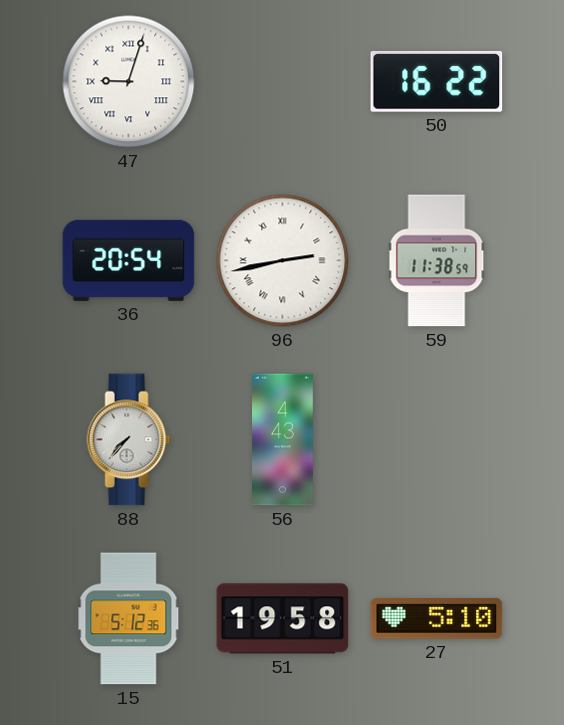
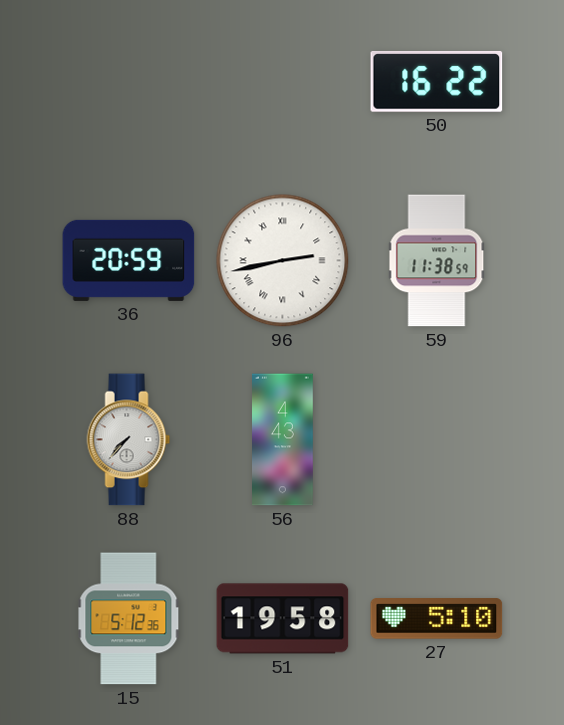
47: 9:03 -> none
36: 20:54 -> 20:59
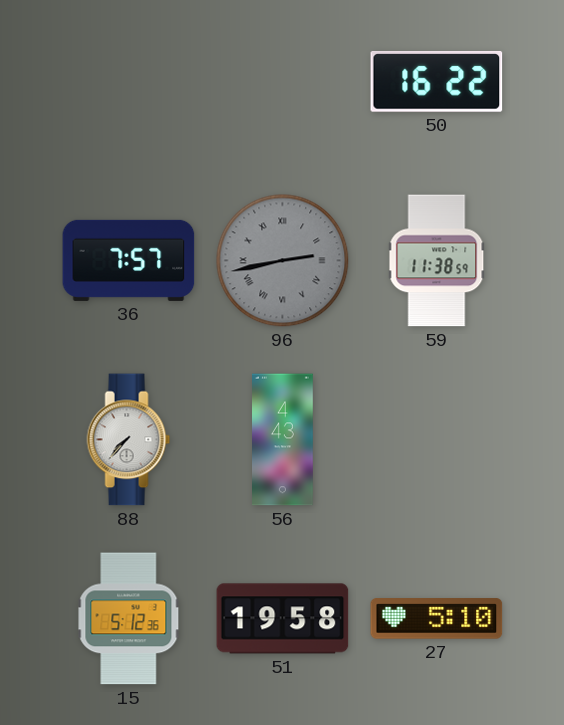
36: 20:59 -> 7:57
96 dial: white -> grey
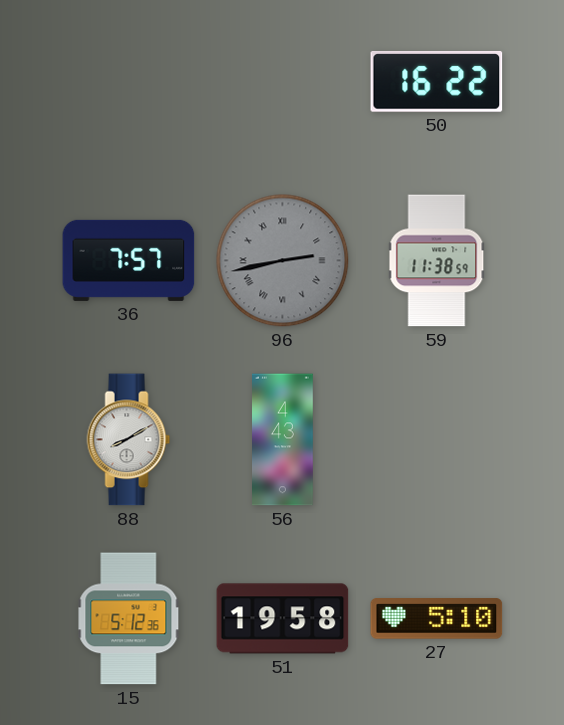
88: 7:37 -> 8:10
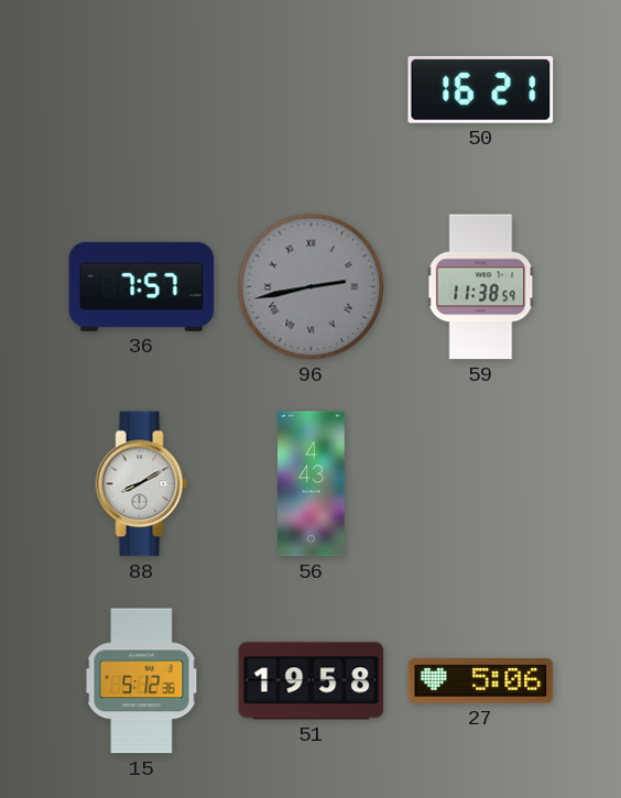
50: 16:22 -> 16:21
27: 5:10 -> 5:06
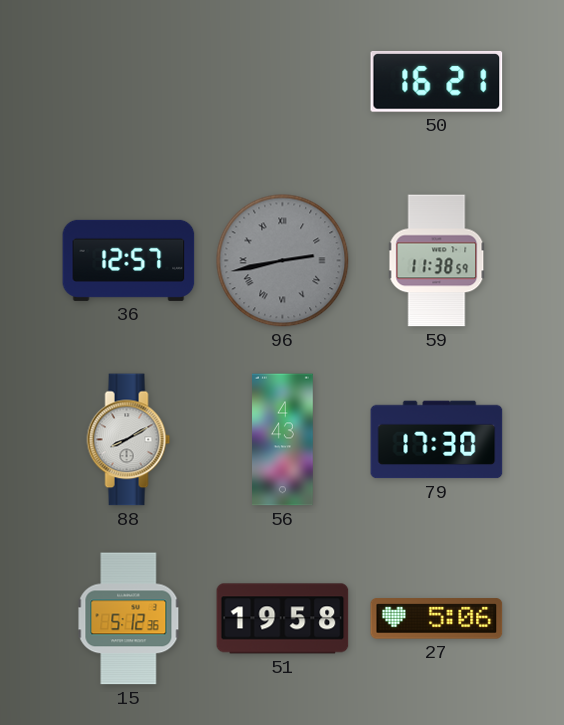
36: 7:57 -> 12:57
79: none -> 17:30
